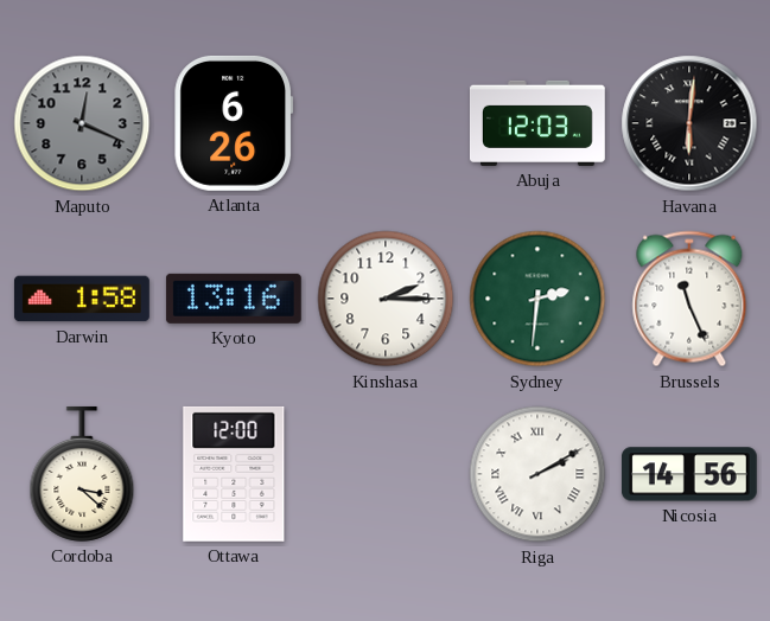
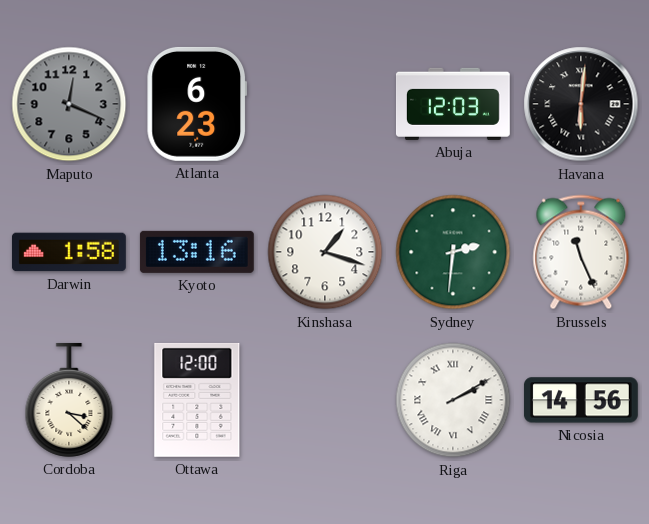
Atlanta: 6:26 -> 6:23
Kinshasa: 2:15 -> 1:18
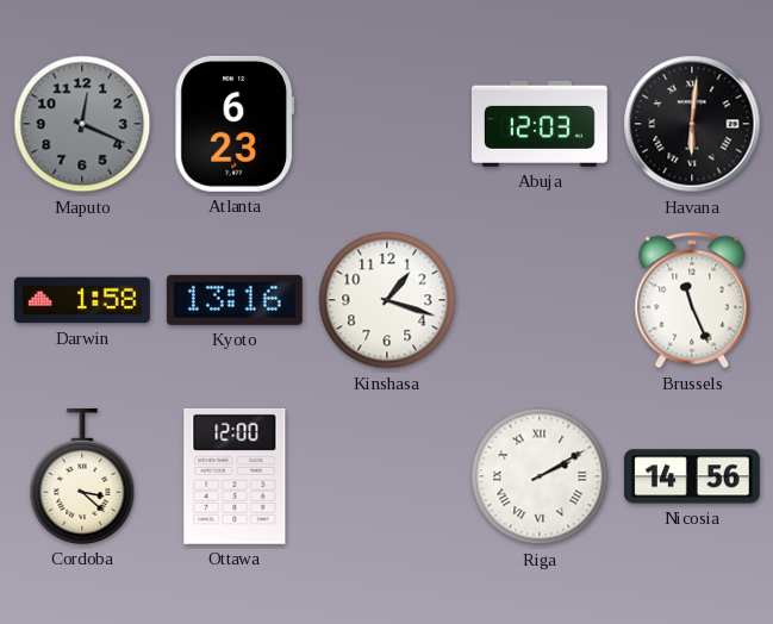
Sydney: 2:31 -> none
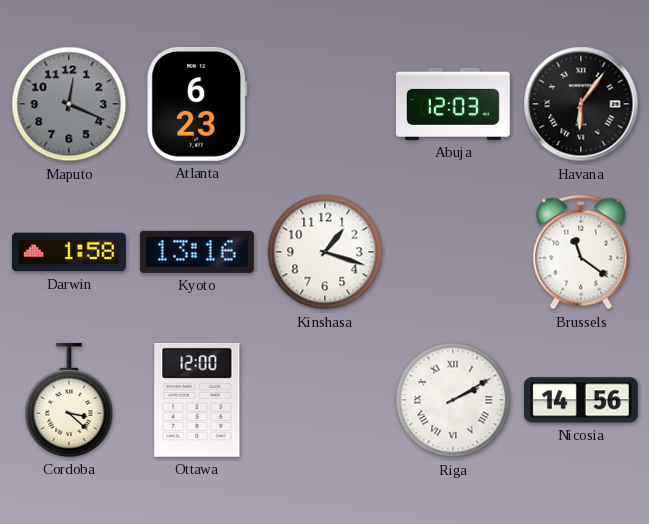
Havana: 6:01 -> 6:06
Brussels: 11:26 -> 11:21
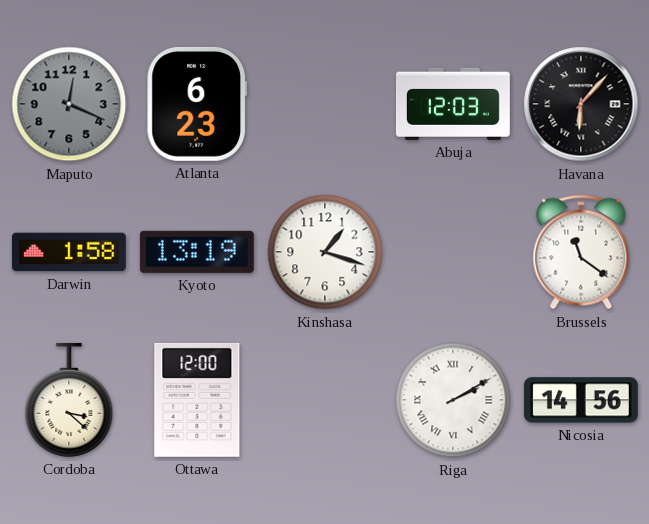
Havana: 6:06 -> 6:07
Kyoto: 13:16 -> 13:19
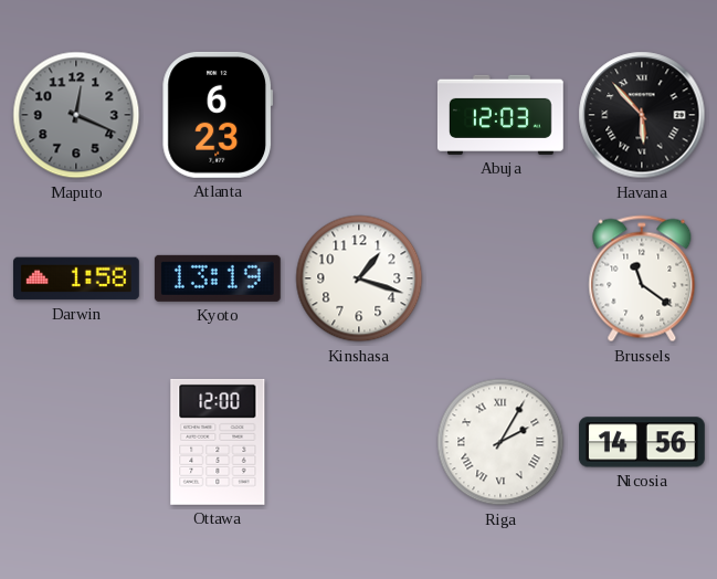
Havana: 6:07 -> 5:53
Cordoba: 3:22 -> none
Riga: 2:10 -> 2:05
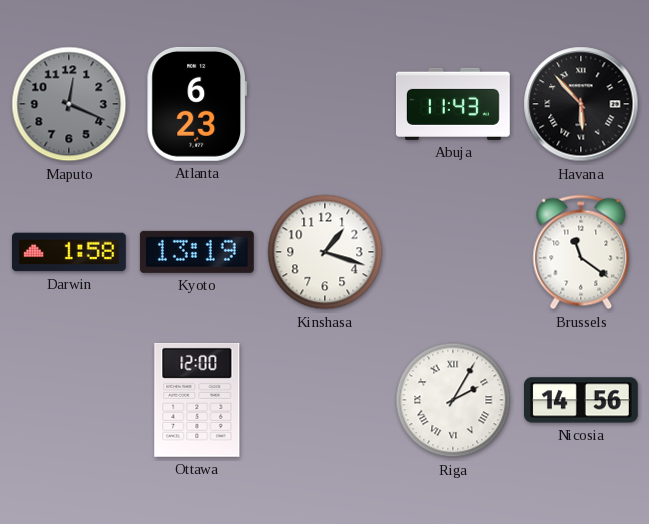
Abuja: 12:03 -> 11:43
